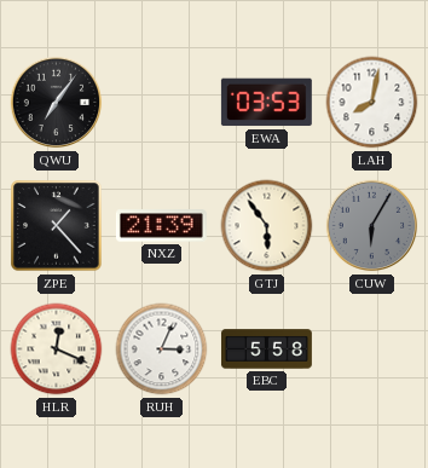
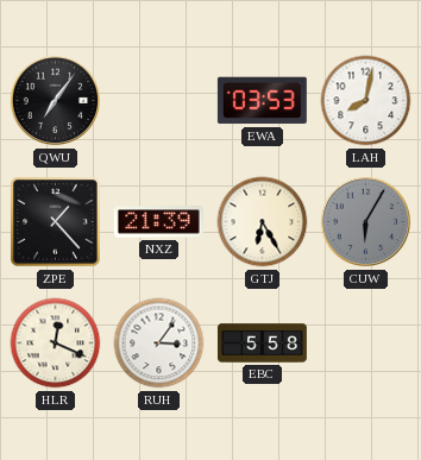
GTJ: 5:54 -> 6:25
RUH: 3:04 -> 3:06
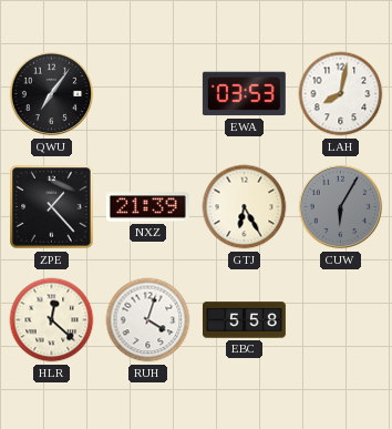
HLR: 12:19 -> 12:22
RUH: 3:06 -> 4:03
